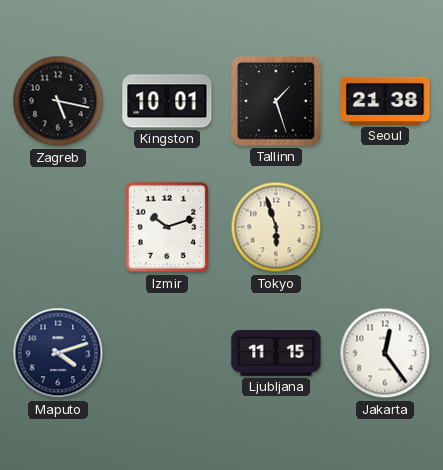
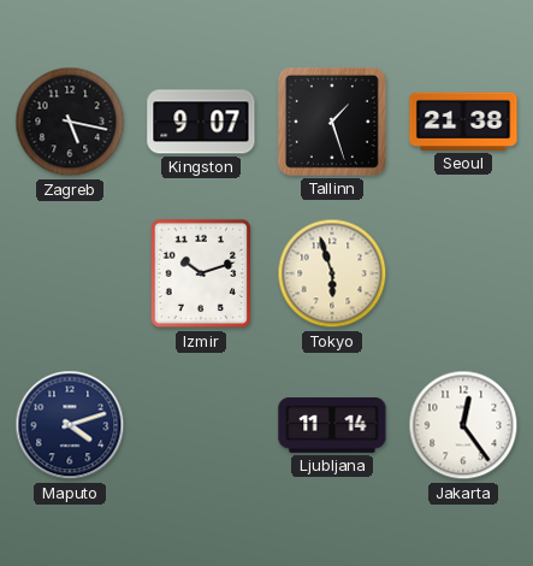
Kingston: 10:01 -> 9:07
Ljubljana: 11:15 -> 11:14
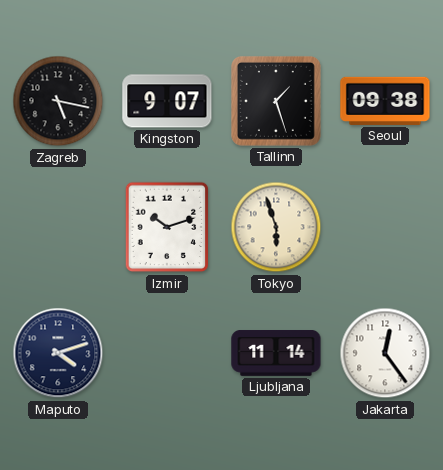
Seoul: 21:38 -> 09:38
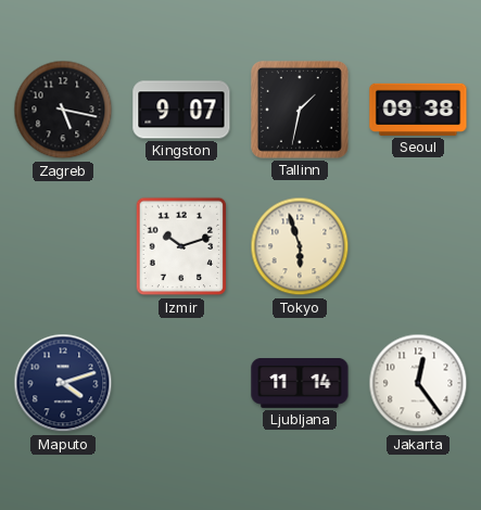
Tallinn: 1:27 -> 1:32
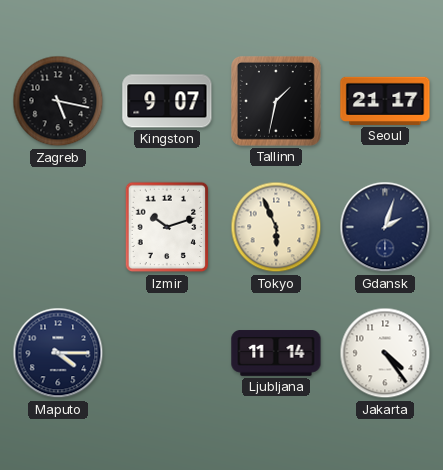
Seoul: 09:38 -> 21:17
Tokyo: 5:57 -> 5:56
Gdansk: none -> 2:03
Maputo: 4:12 -> 4:15
Jakarta: 12:24 -> 4:24
